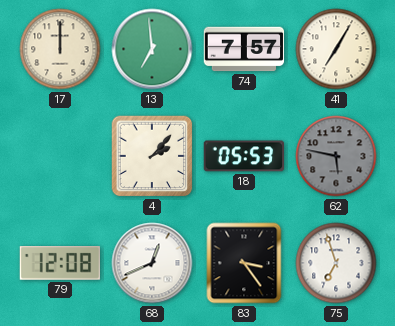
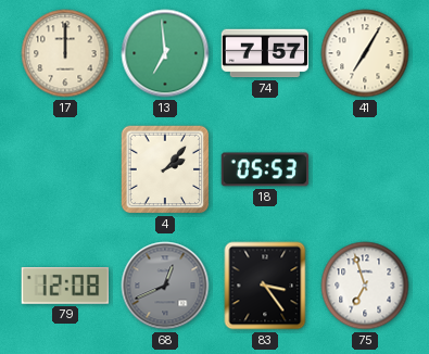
62: 5:47 -> none
68 dial: white -> grey
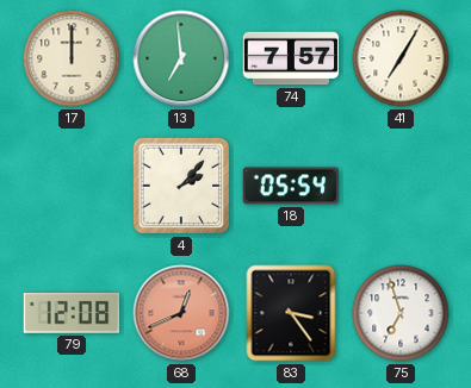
18: 05:53 -> 05:54
68 dial: grey -> salmon
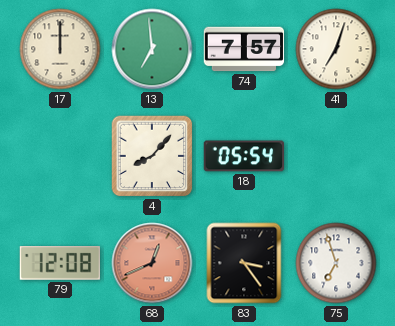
41: 7:05 -> 7:03
4: 2:07 -> 8:07
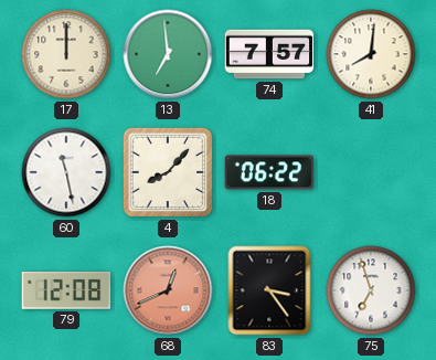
41: 7:03 -> 8:01
60: none -> 11:28
18: 05:54 -> 06:22
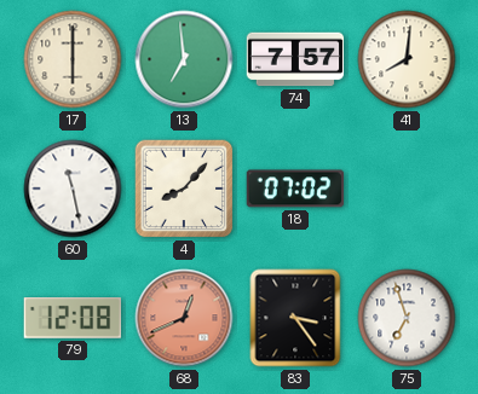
17: 12:00 -> 6:00
18: 06:22 -> 07:02
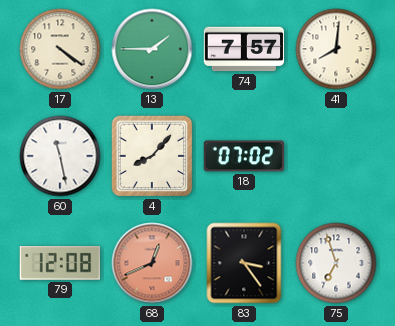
17: 6:00 -> 4:21
13: 6:59 -> 1:45
